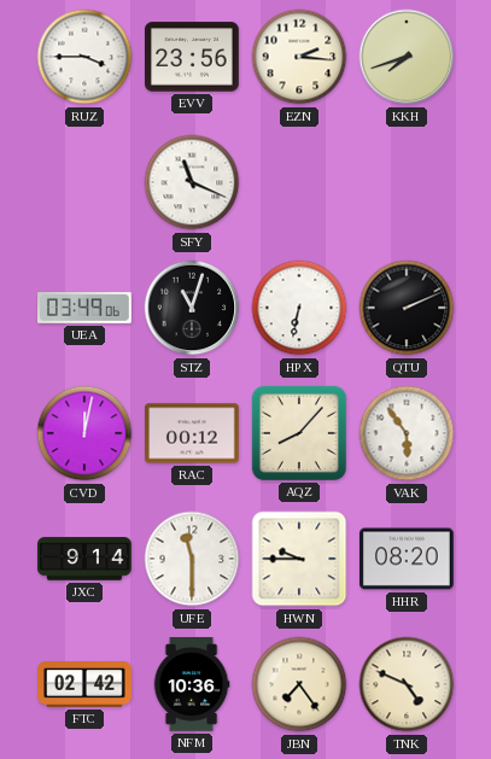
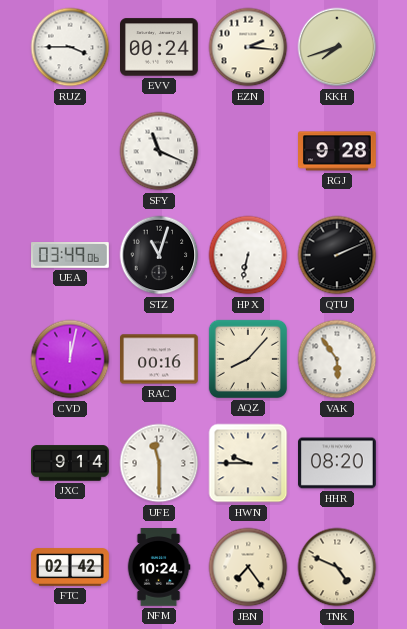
EVV: 23:56 -> 00:24
RGJ: none -> 9:28
RAC: 00:12 -> 00:16
NFM: 10:36 -> 10:24
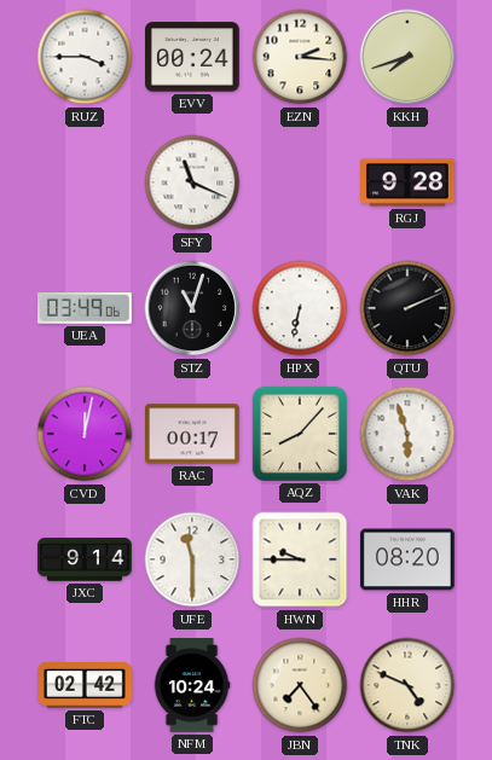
RAC: 00:16 -> 00:17
VAK: 5:54 -> 5:57
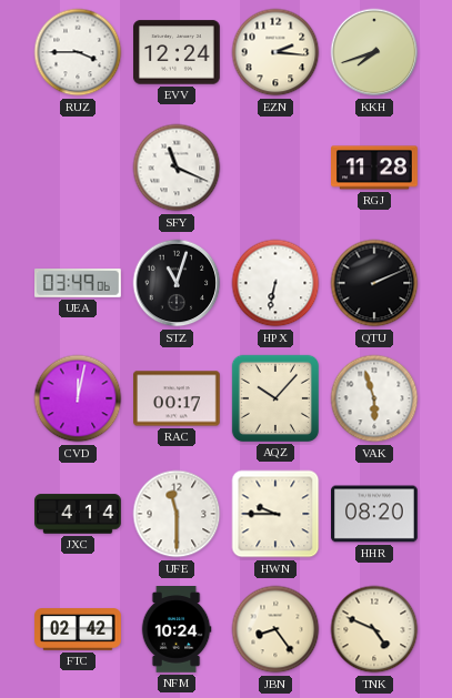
EVV: 00:24 -> 12:24
RGJ: 9:28 -> 11:28
AQZ: 8:07 -> 10:07
JXC: 9:14 -> 4:14
JBN: 7:24 -> 8:24
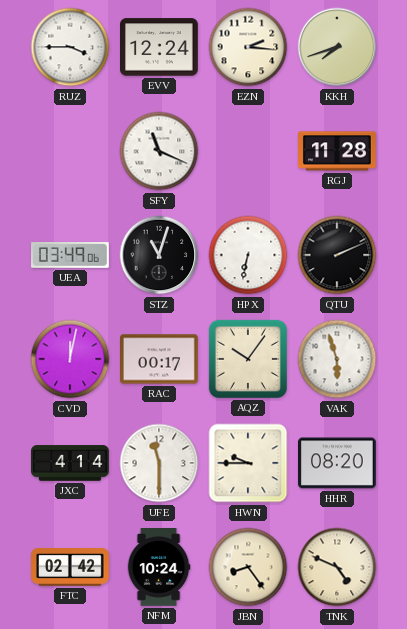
AQZ: 10:07 -> 10:06
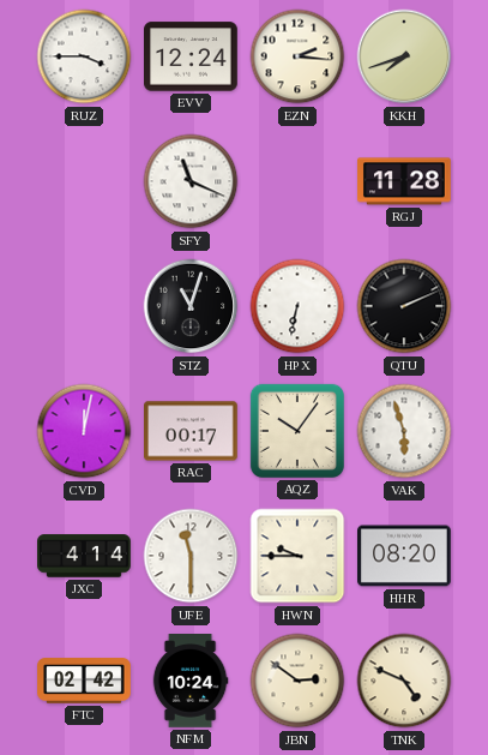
UEA: 03:49 -> none
JBN: 8:24 -> 2:51
